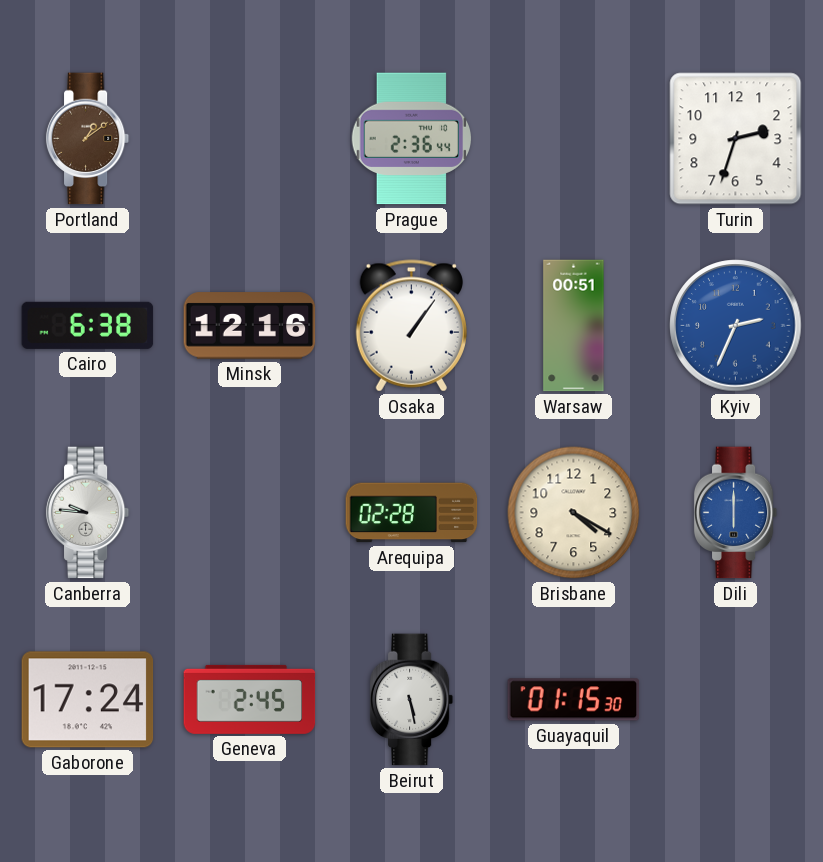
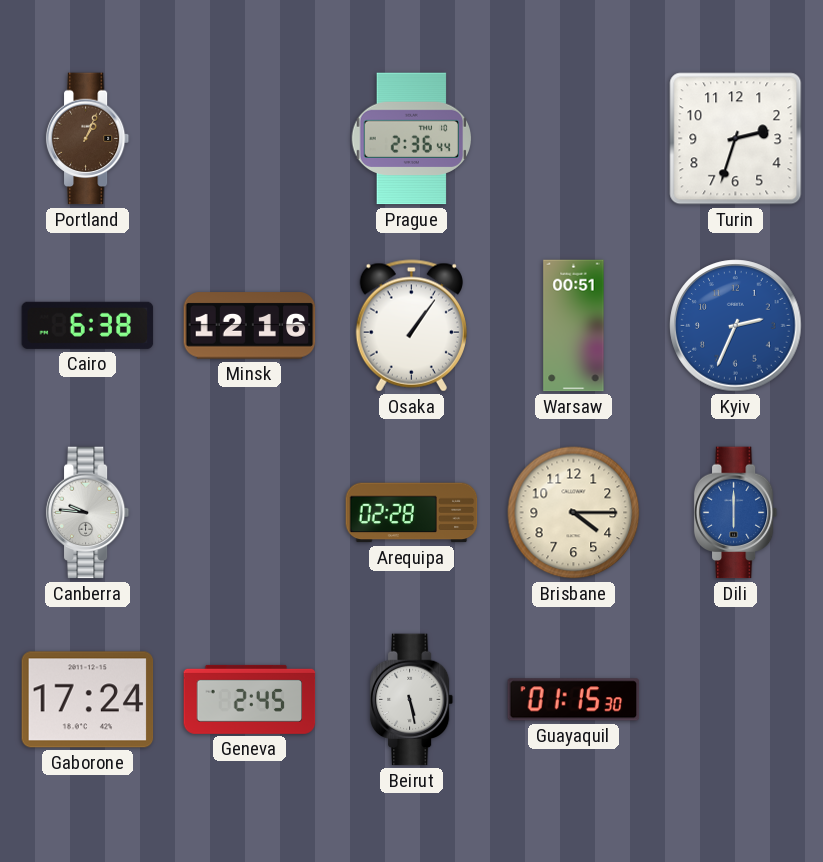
Portland: 1:09 -> 1:04
Brisbane: 4:20 -> 4:15
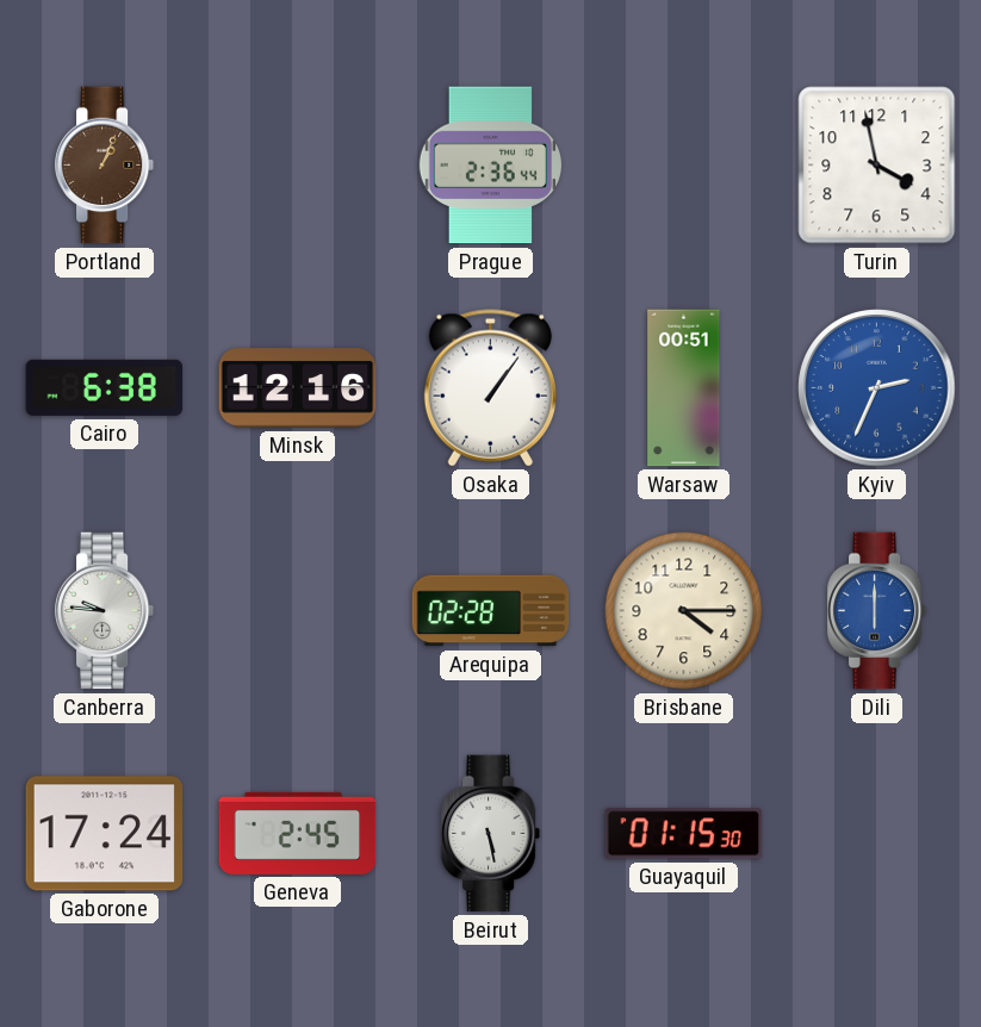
Turin: 2:33 -> 3:58
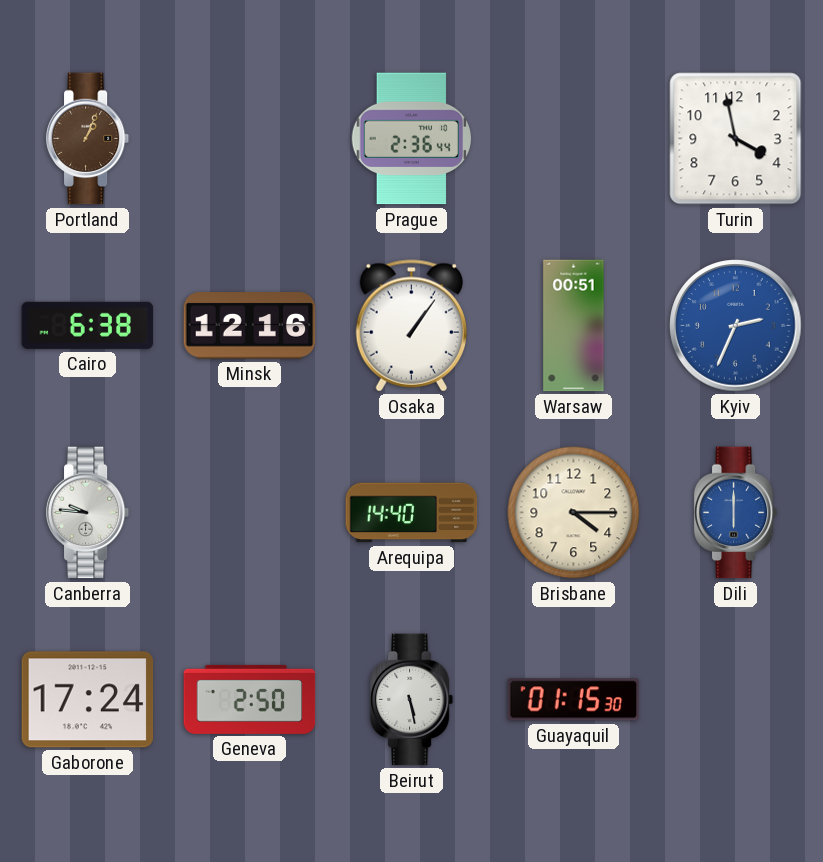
Arequipa: 02:28 -> 14:40
Geneva: 2:45 -> 2:50
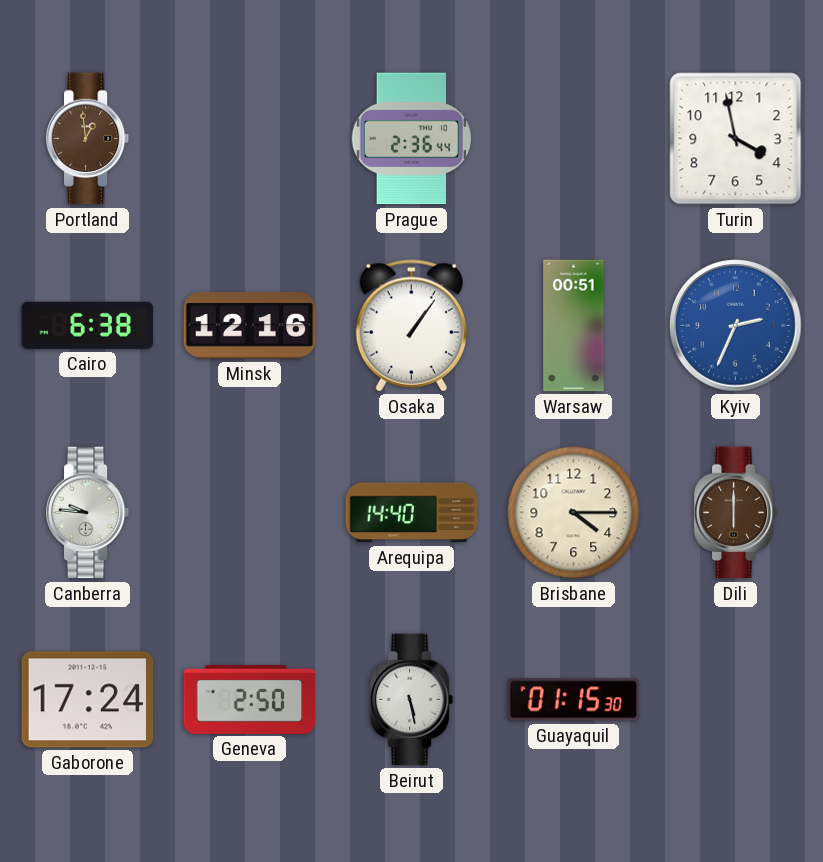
Portland: 1:04 -> 12:59
Dili dial: blue -> brown
